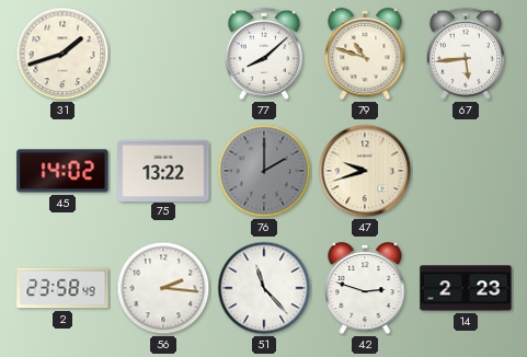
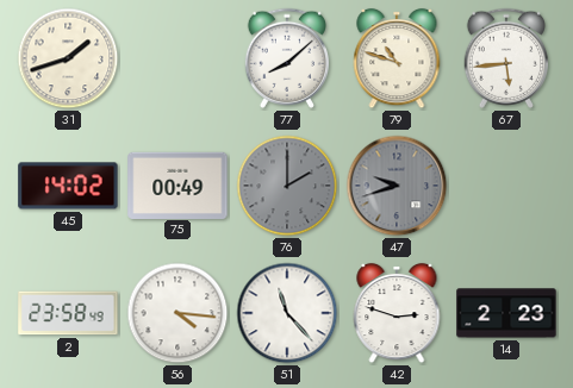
75: 13:22 -> 00:49
47 dial: cream -> grey
56: 2:16 -> 4:16
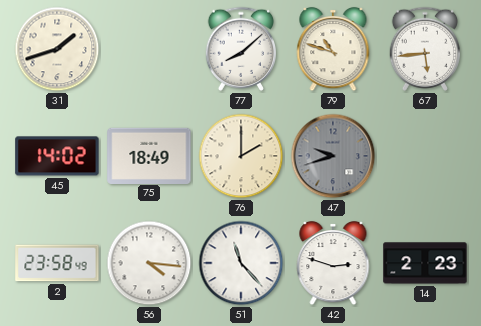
75: 00:49 -> 18:49
76 dial: grey -> cream
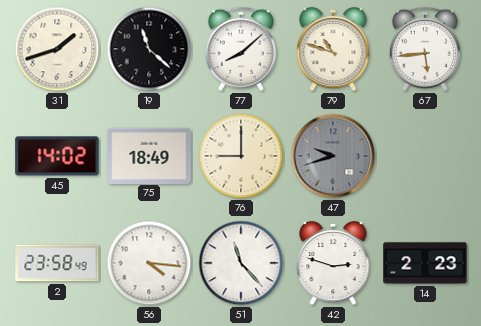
19: none -> 11:22
76: 2:00 -> 9:00
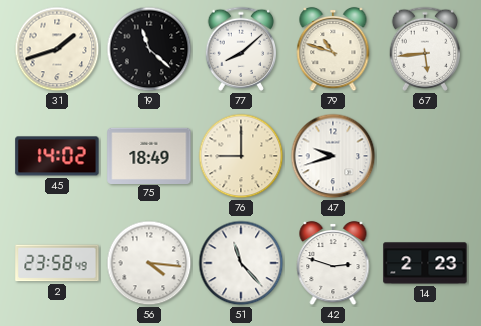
47 dial: grey -> white
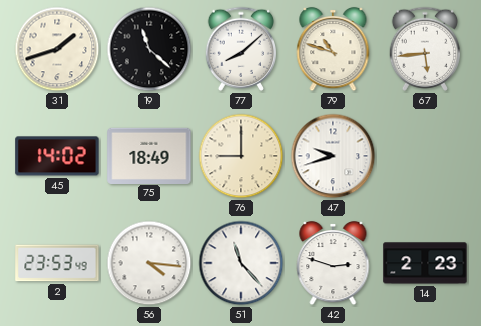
2: 23:58 -> 23:53
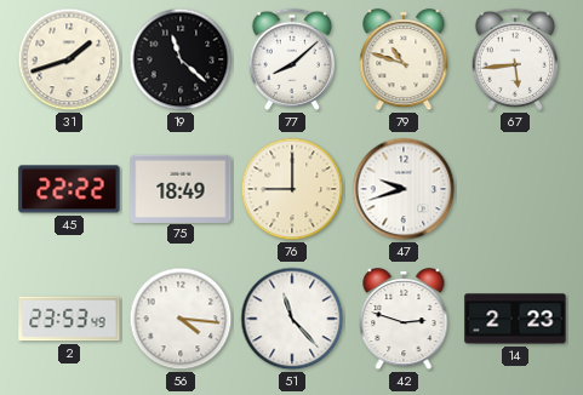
45: 14:02 -> 22:22
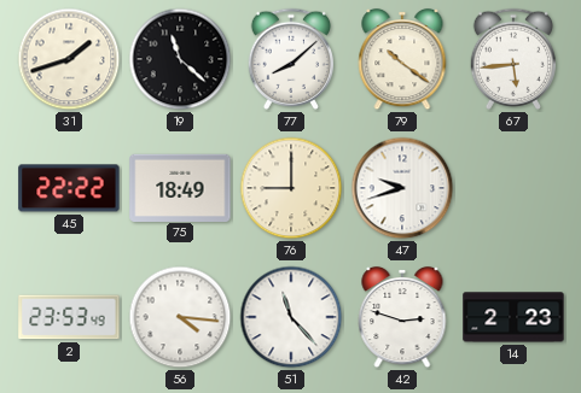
79: 10:48 -> 10:21
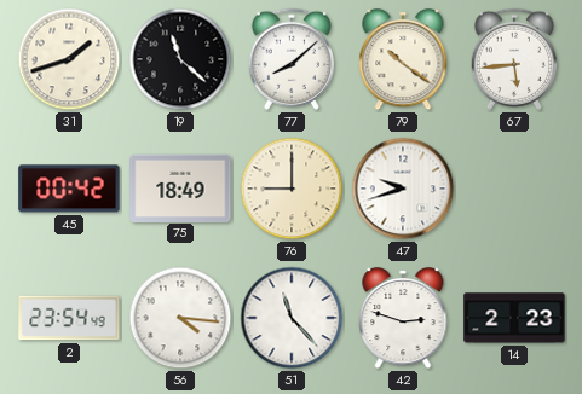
45: 22:22 -> 00:42
2: 23:53 -> 23:54
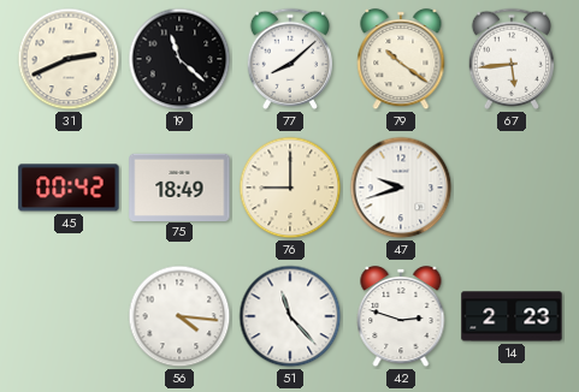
31: 1:42 -> 2:41
2: 23:54 -> none
